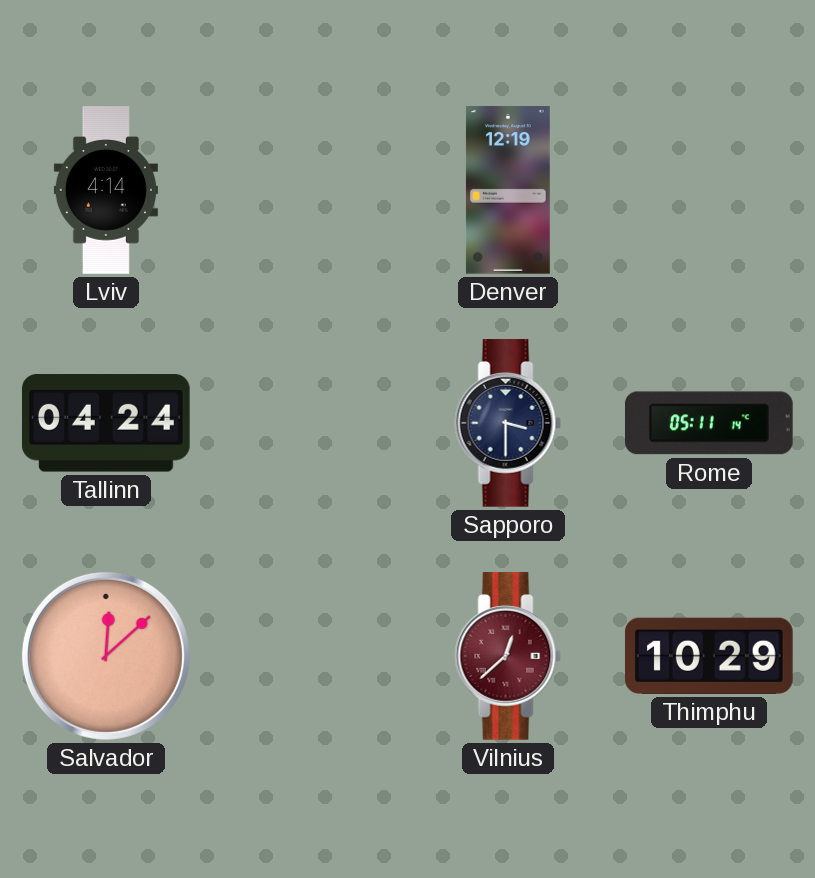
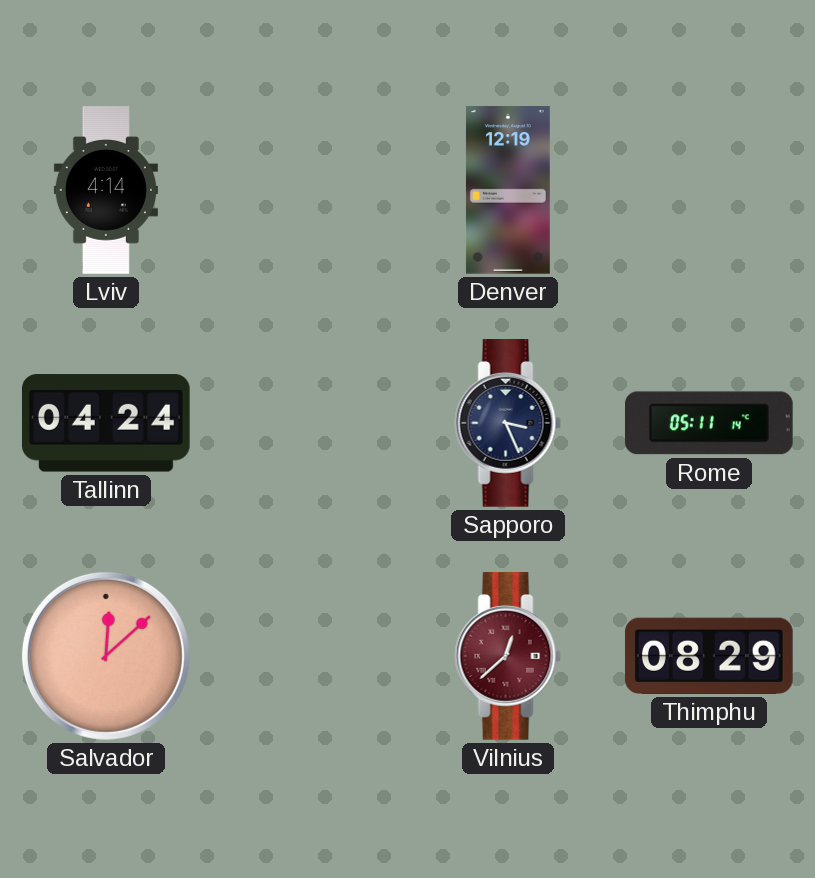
Sapporo: 3:30 -> 3:26
Thimphu: 10:29 -> 08:29
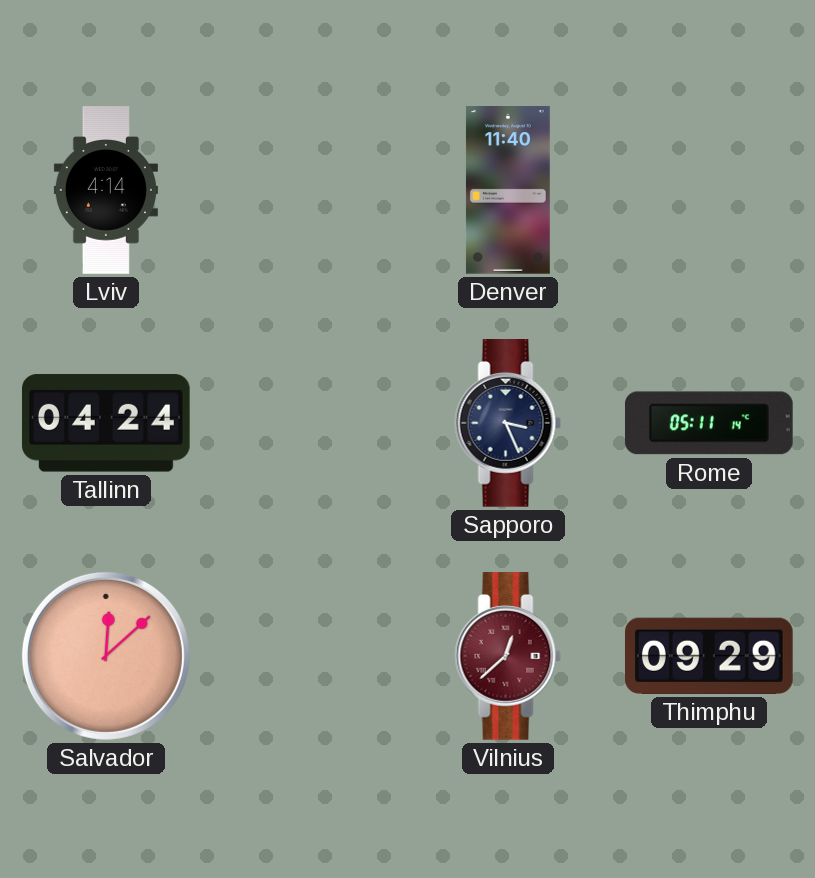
Denver: 12:19 -> 11:40
Thimphu: 08:29 -> 09:29
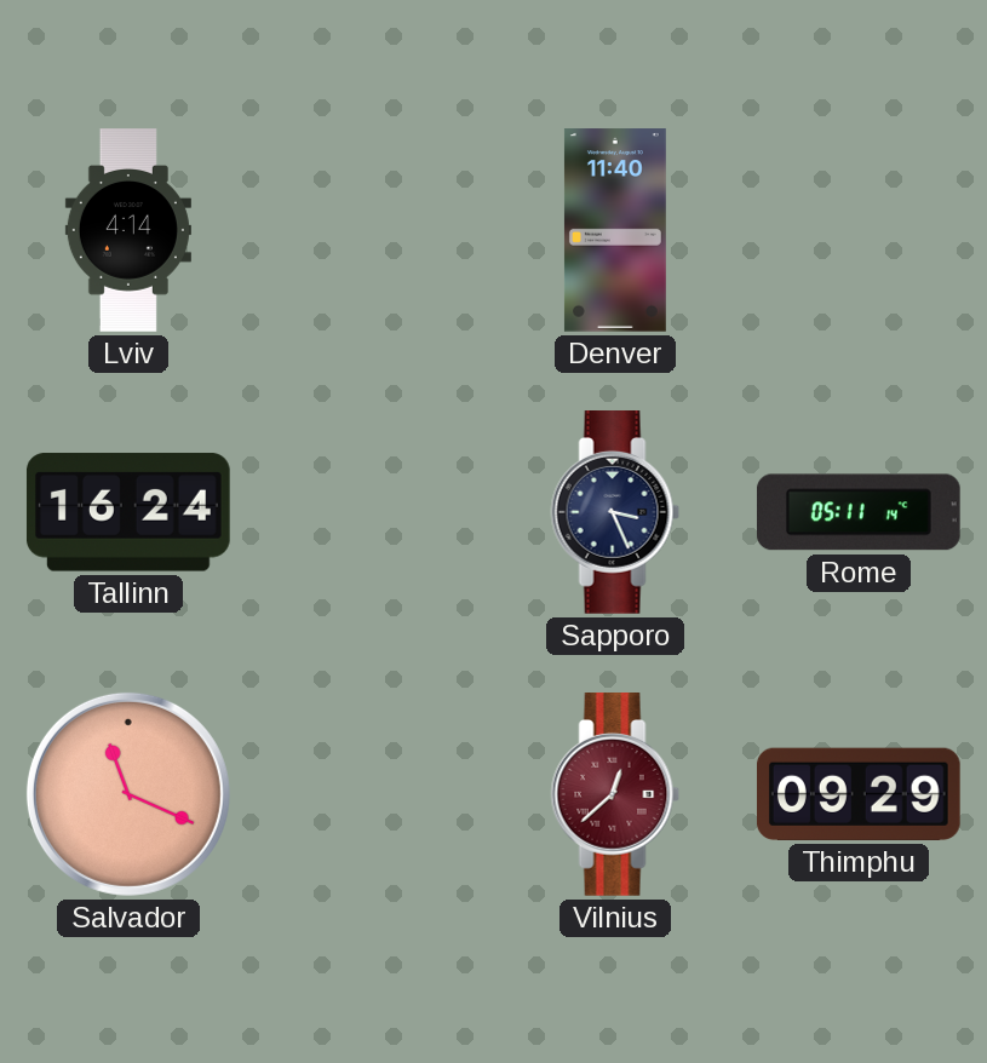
Tallinn: 04:24 -> 16:24
Salvador: 12:08 -> 11:19
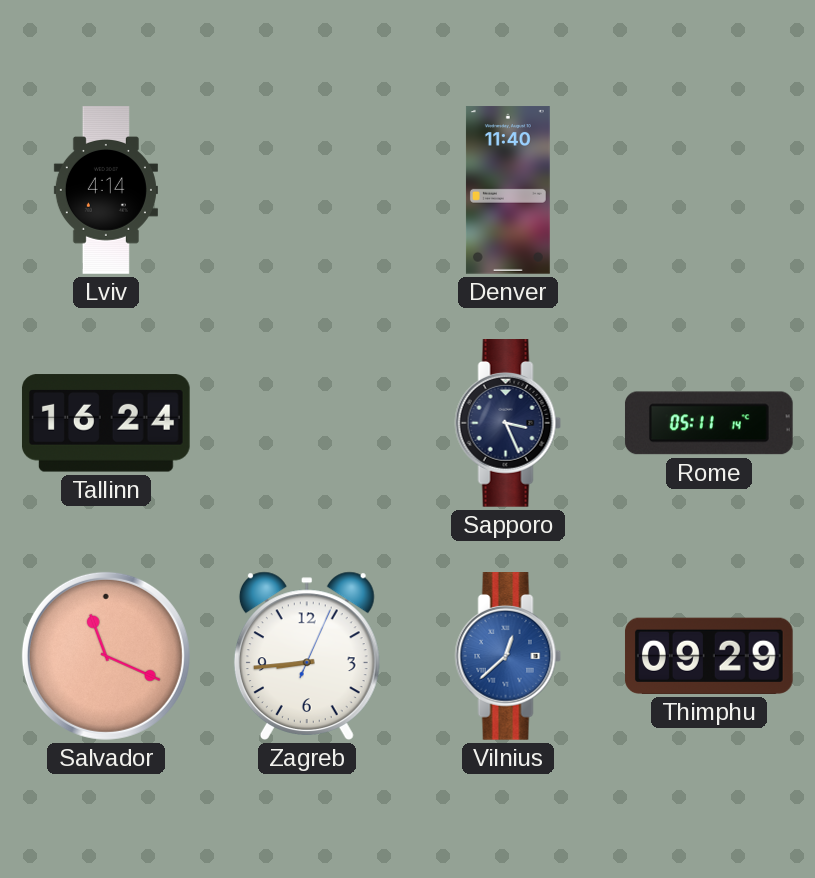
Zagreb: none -> 8:44
Vilnius dial: burgundy -> blue
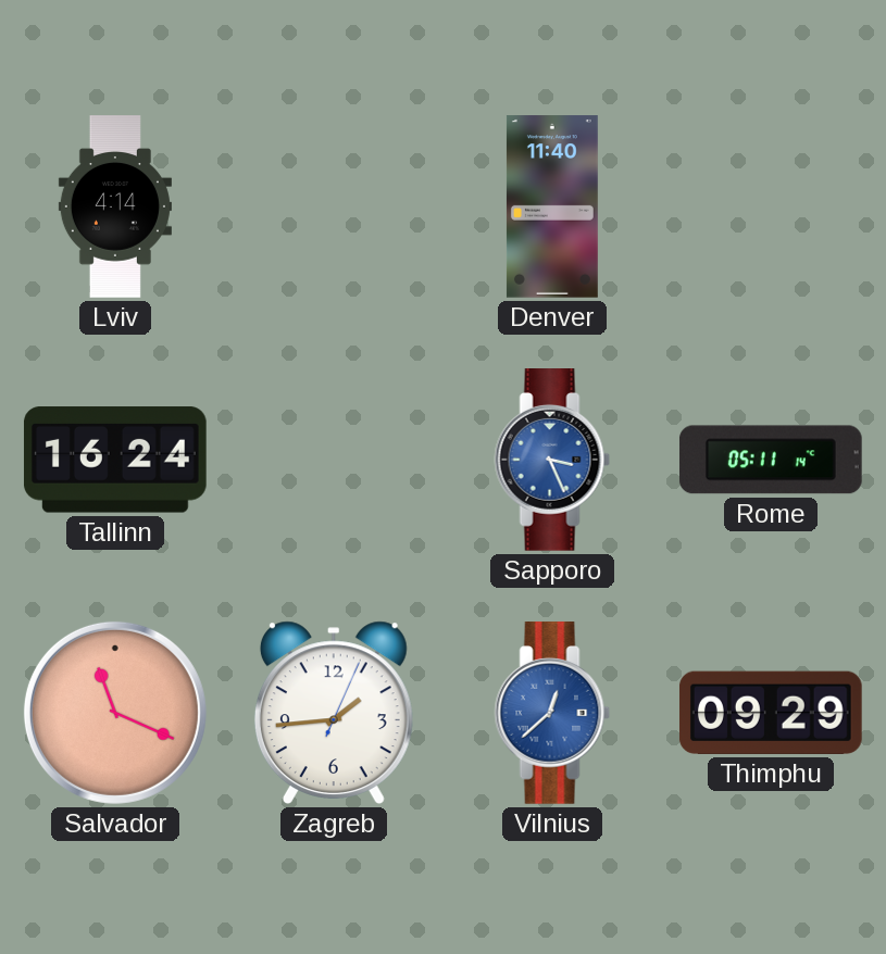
Sapporo dial: navy -> blue
Zagreb: 8:44 -> 1:44
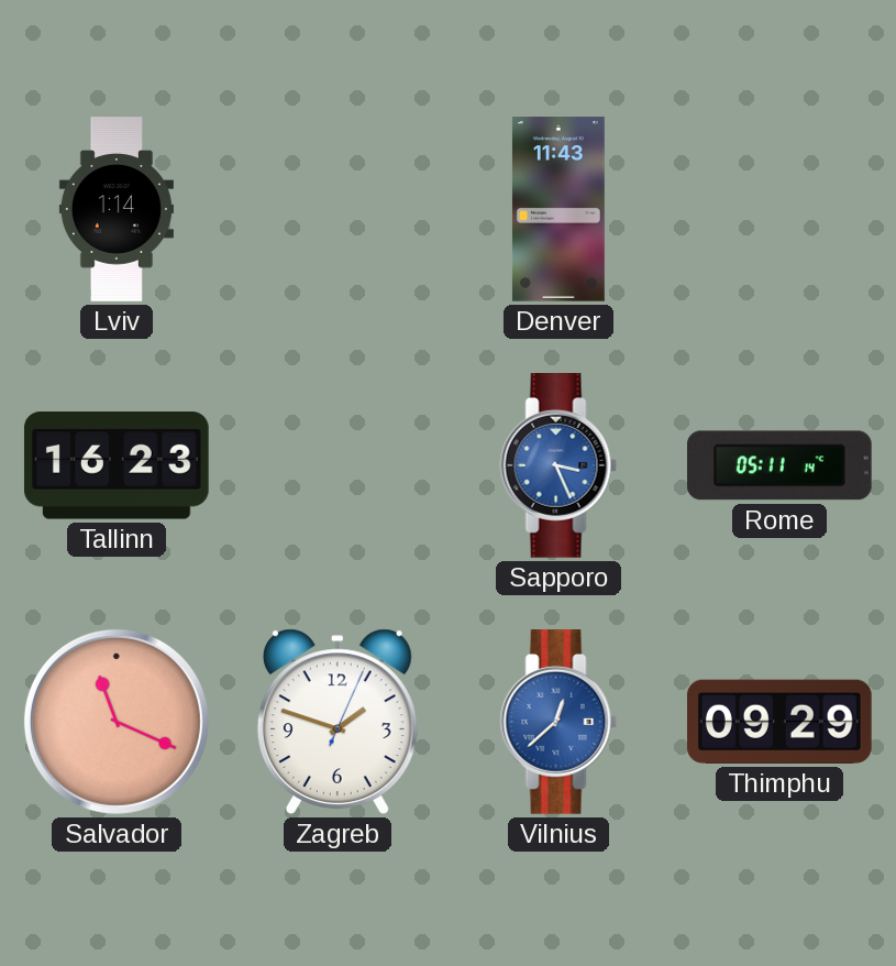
Lviv: 4:14 -> 1:14
Denver: 11:40 -> 11:43
Tallinn: 16:24 -> 16:23
Zagreb: 1:44 -> 1:48
